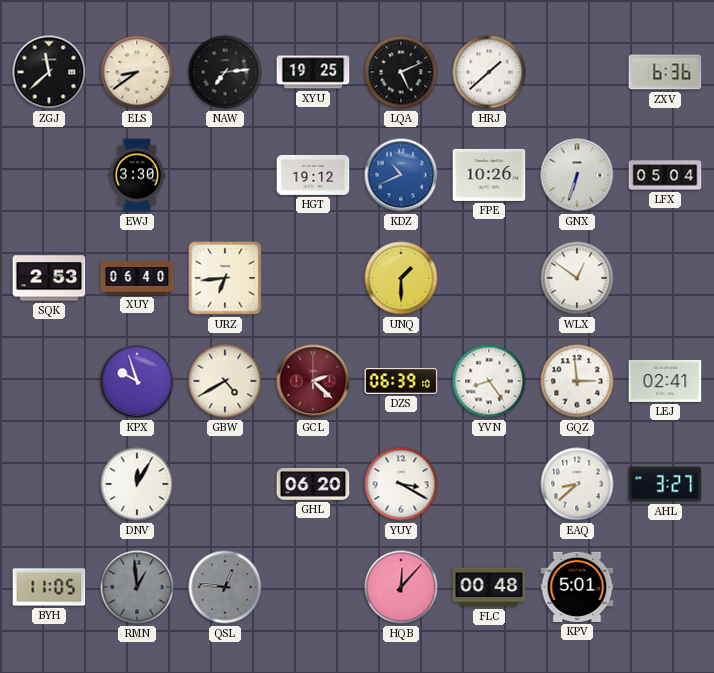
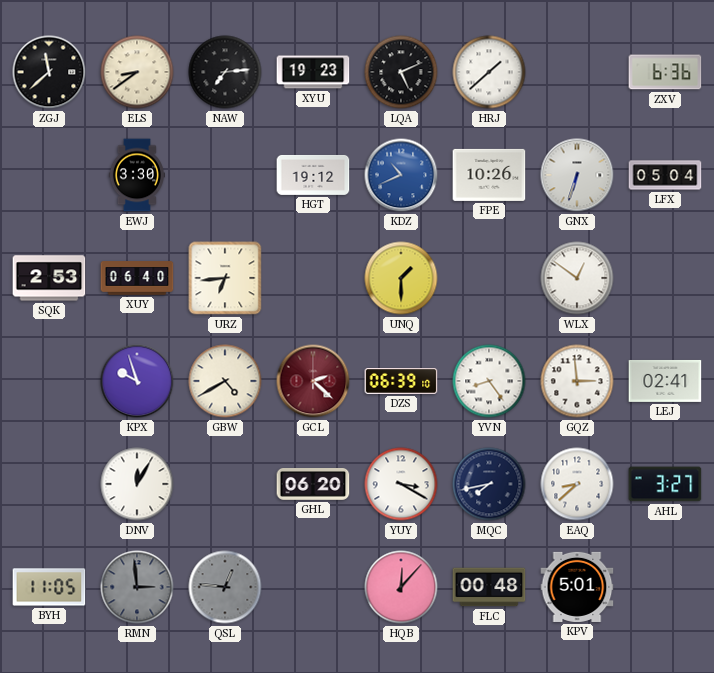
XYU: 19:25 -> 19:23
MQC: none -> 7:43
RMN: 12:59 -> 2:59
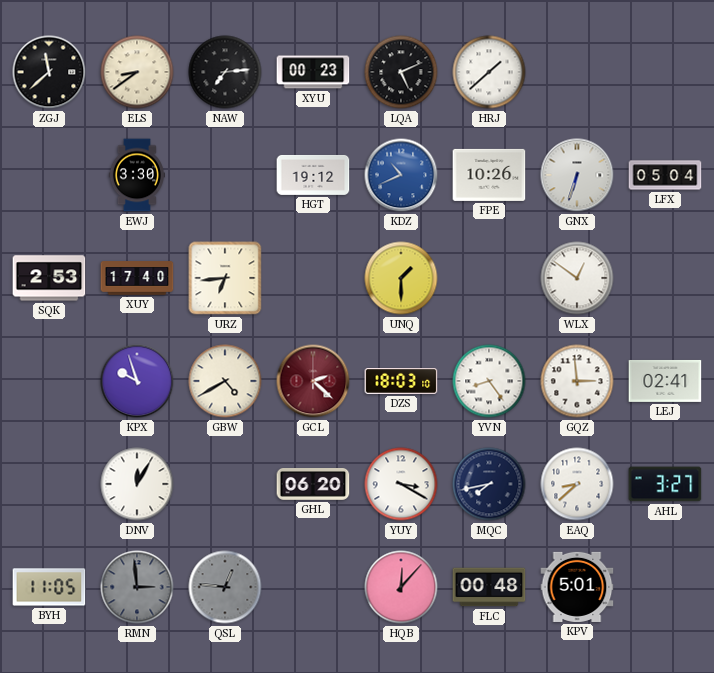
XYU: 19:23 -> 00:23
ZXV: 6:36 -> none
XUY: 06:40 -> 17:40
DZS: 06:39 -> 18:03
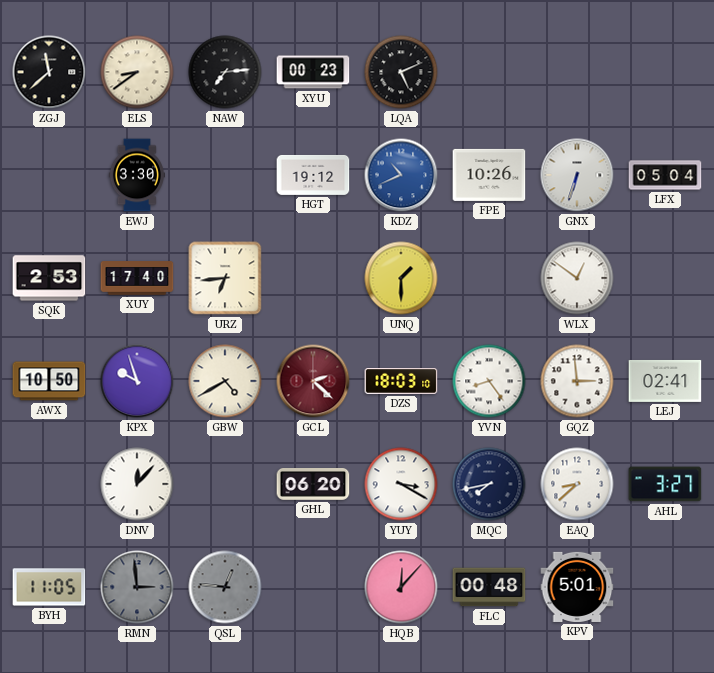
HRJ: 1:38 -> none
AWX: none -> 10:50
DNV: 12:05 -> 12:07
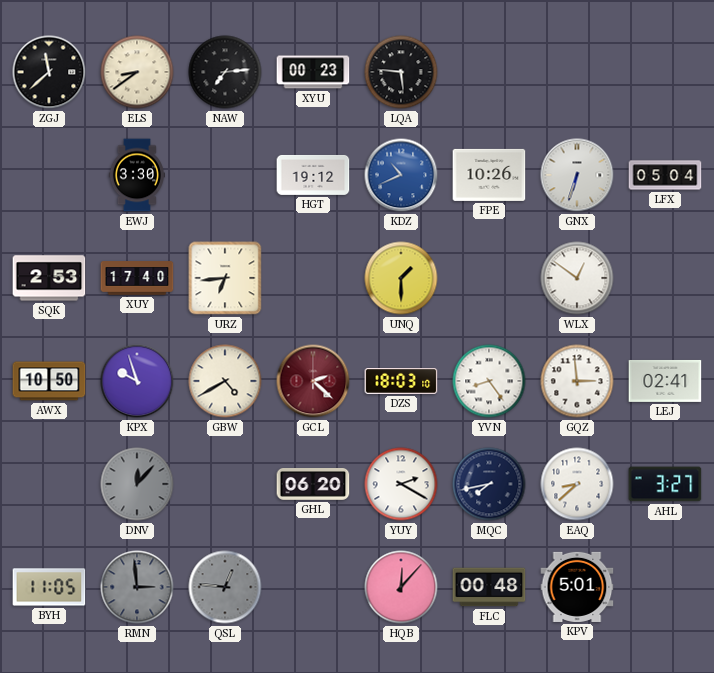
LQA: 5:11 -> 5:46
DNV dial: white -> grey
YUY: 3:20 -> 2:20
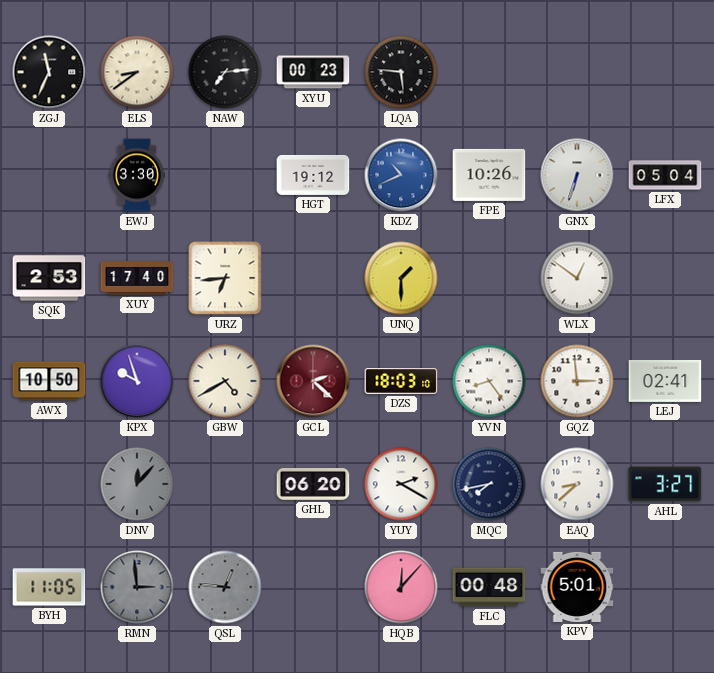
ZGJ: 11:38 -> 11:34
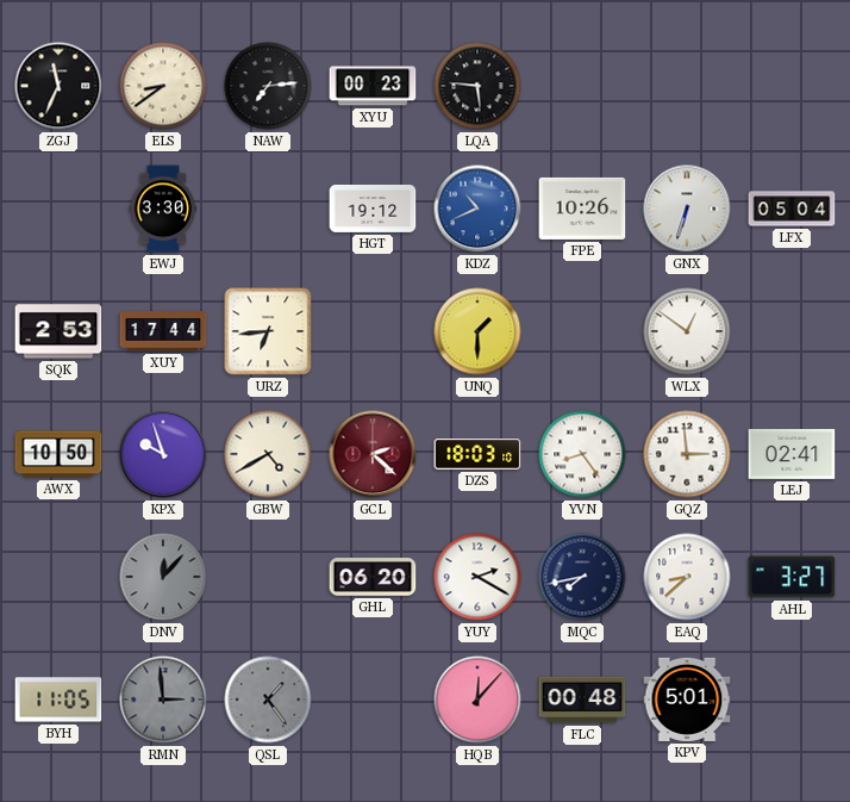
XUY: 17:40 -> 17:44
QSL: 12:46 -> 1:24
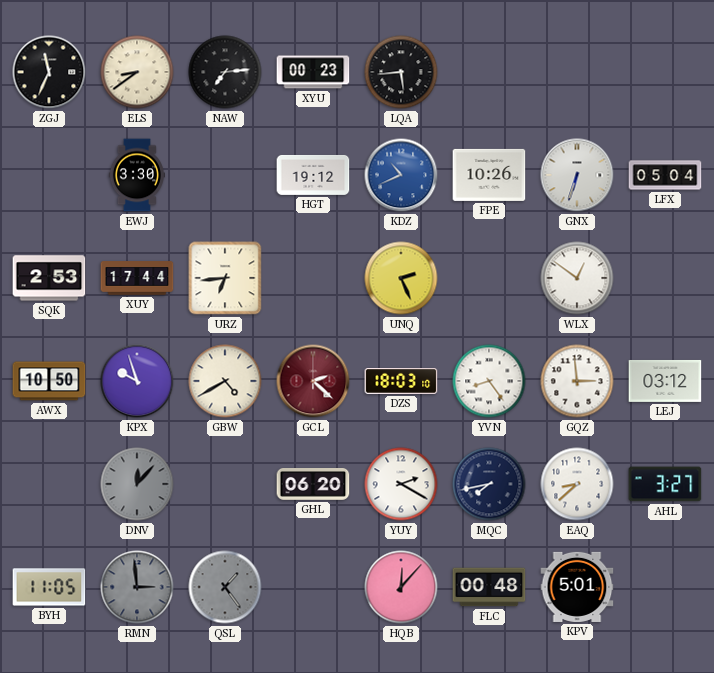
LQA: 5:46 -> 5:44
UNQ: 1:30 -> 2:26
LEJ: 02:41 -> 03:12
